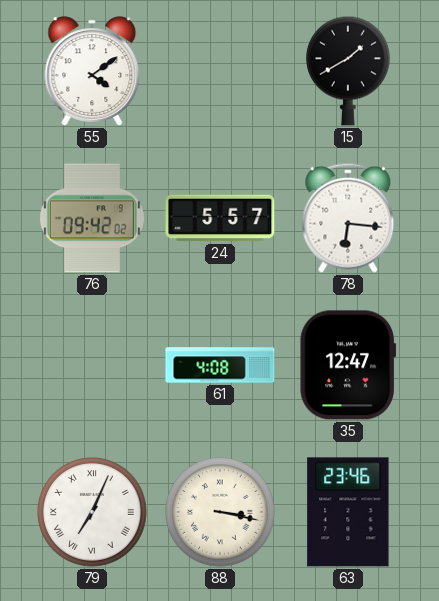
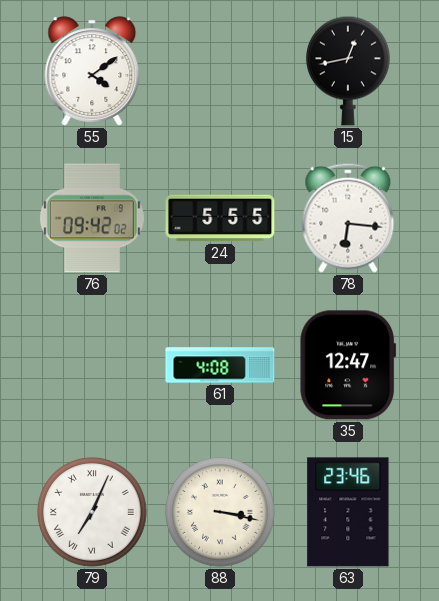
15: 1:40 -> 12:43
24: 5:57 -> 5:55
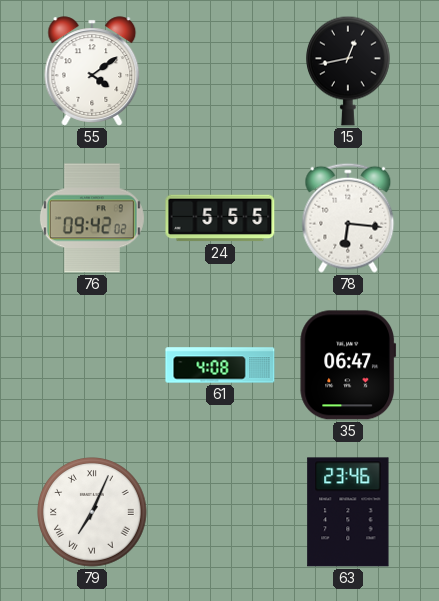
35: 12:47 -> 06:47
88: 3:17 -> none
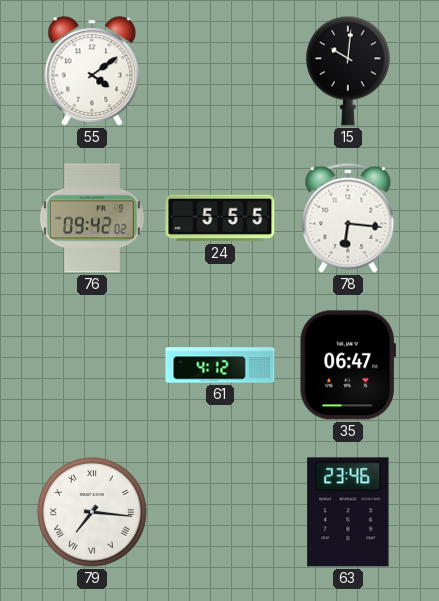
15: 12:43 -> 10:01
61: 4:08 -> 4:12
79: 7:04 -> 7:16
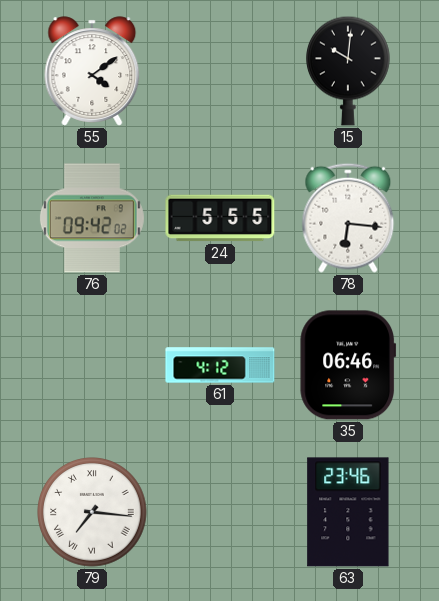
35: 06:47 -> 06:46
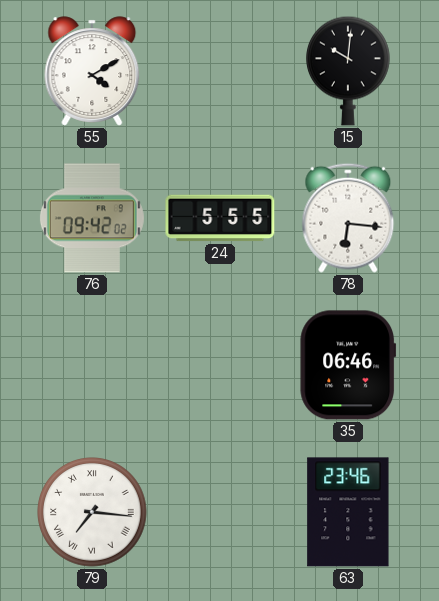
55: 4:09 -> 4:10
61: 4:12 -> none
